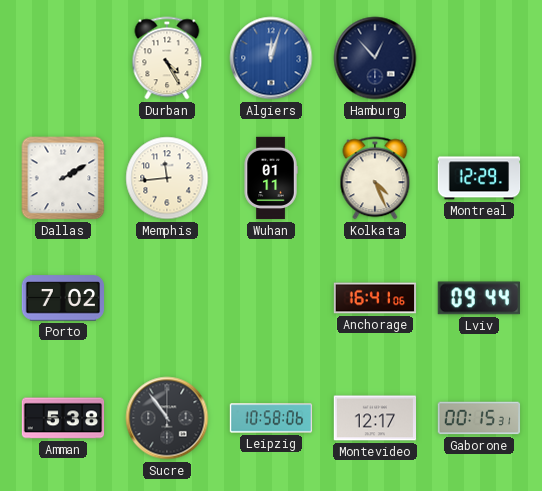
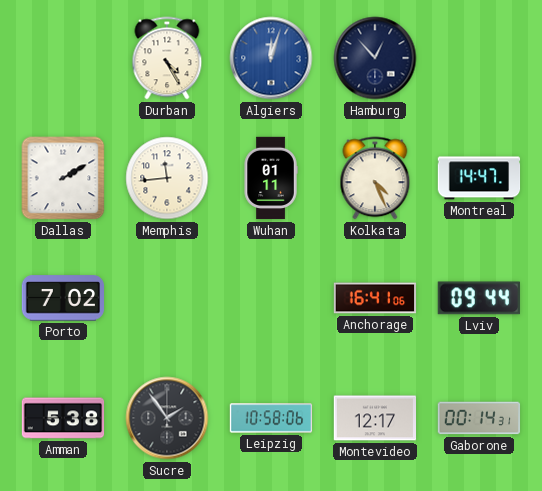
Montreal: 12:29 -> 14:47
Sucre: 10:54 -> 1:54
Gaborone: 00:15 -> 00:14
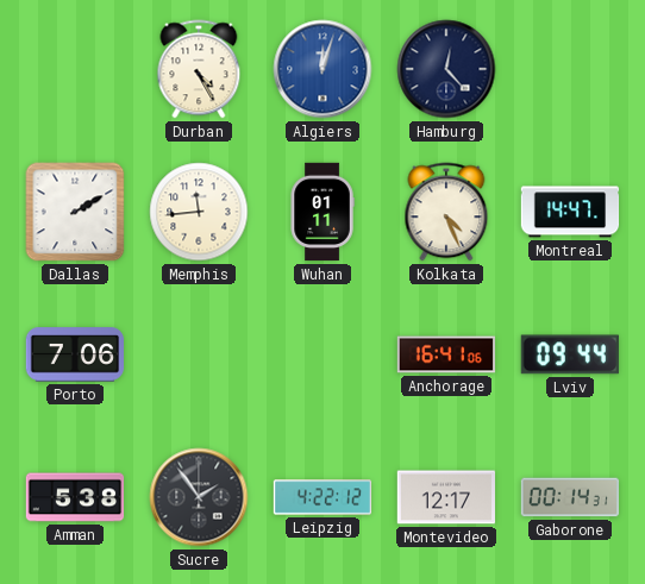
Hamburg: 12:53 -> 12:23
Porto: 7:02 -> 7:06
Leipzig: 10:58 -> 4:22
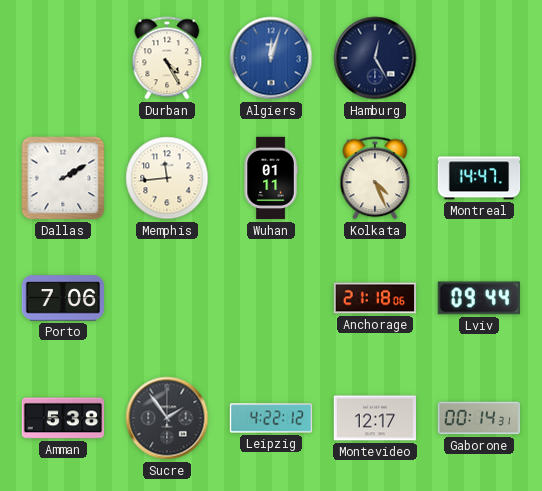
Hamburg: 12:23 -> 12:25
Anchorage: 16:41 -> 21:18
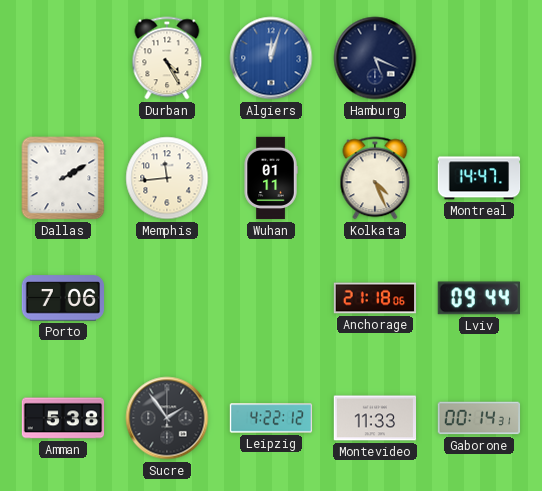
Hamburg: 12:25 -> 5:19
Montevideo: 12:17 -> 11:33
